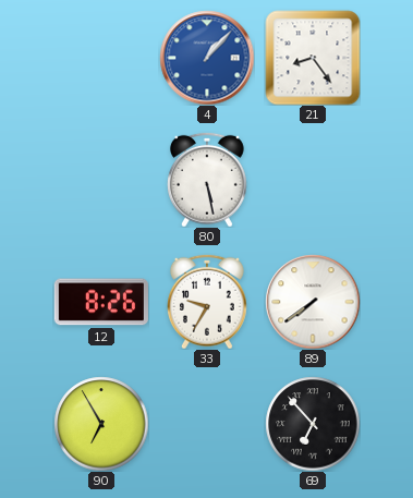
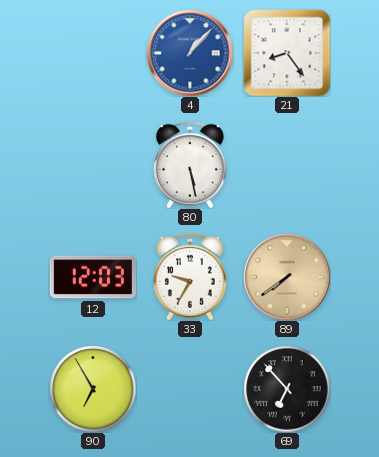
12: 8:26 -> 12:03
89 dial: white -> champagne
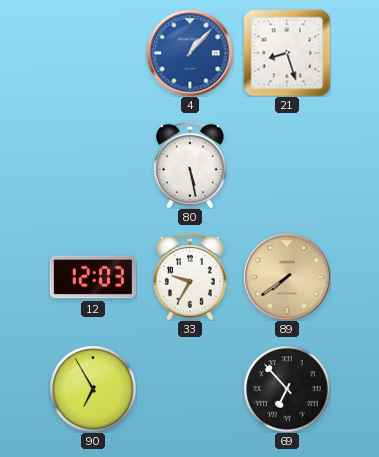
21: 8:24 -> 8:27
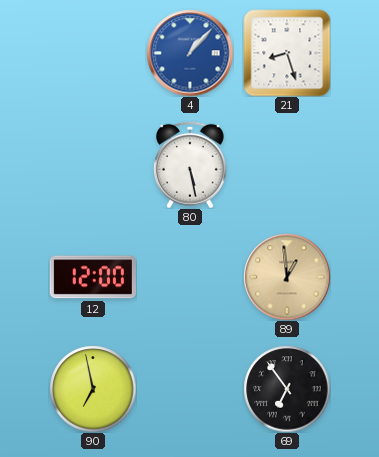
12: 12:03 -> 12:00
33: 9:35 -> none
89: 7:39 -> 12:59
90: 6:55 -> 6:58
69: 6:53 -> 6:54
